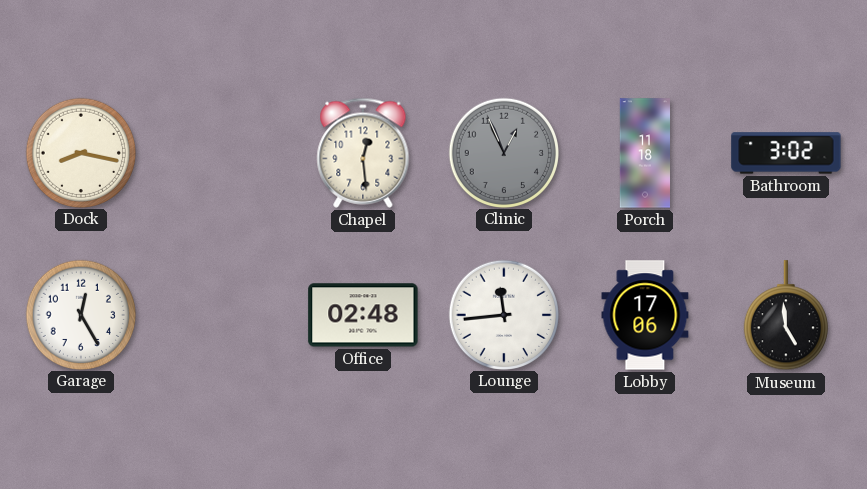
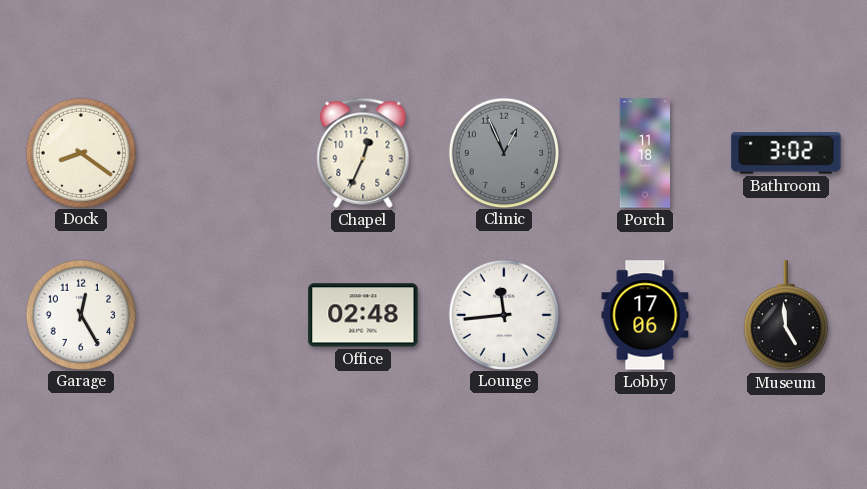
Dock: 8:17 -> 8:21
Chapel: 12:29 -> 12:34
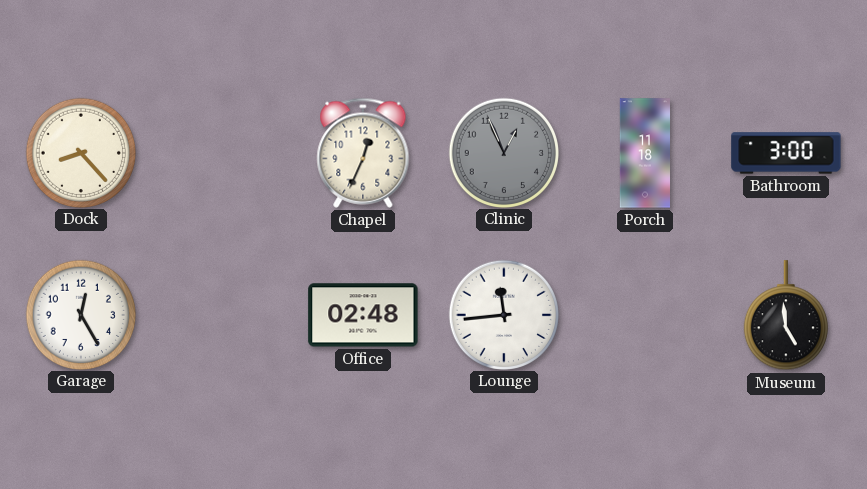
Dock: 8:21 -> 8:23
Bathroom: 3:02 -> 3:00
Lobby: 17:06 -> none
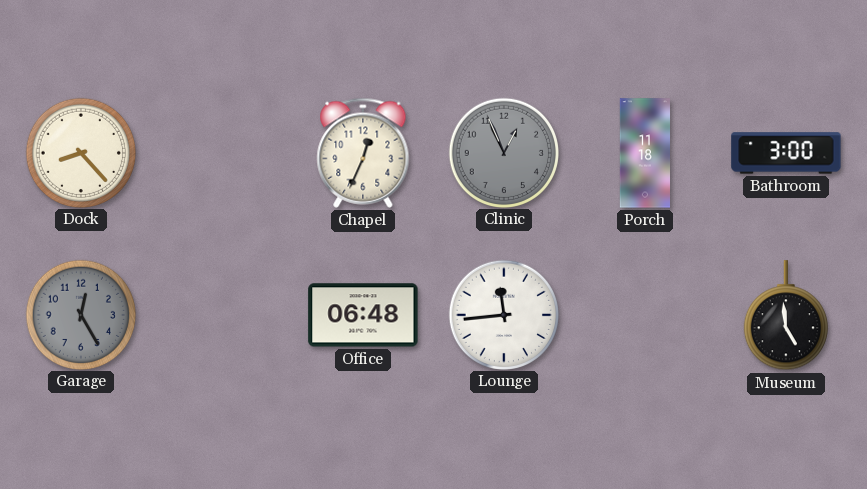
Garage dial: white -> grey
Office: 02:48 -> 06:48
